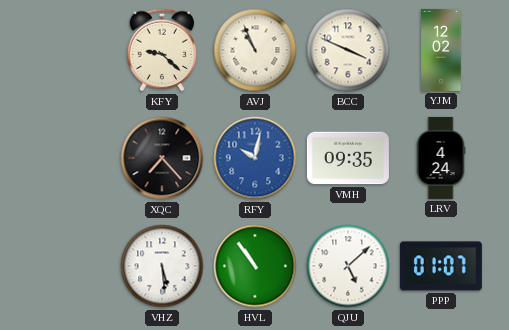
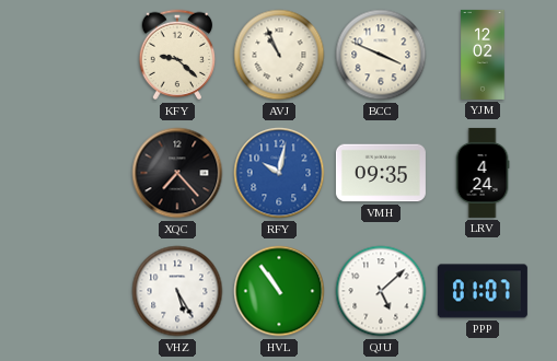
VHZ: 5:29 -> 5:25
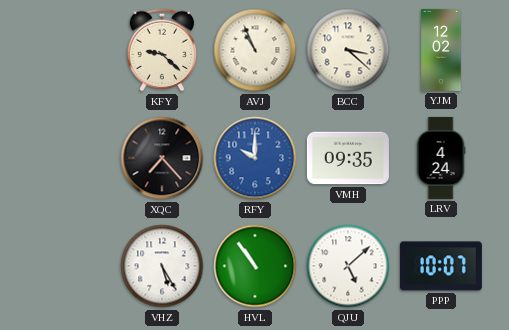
BCC: 3:49 -> 3:22
RFY: 10:02 -> 10:00
PPP: 01:07 -> 10:07
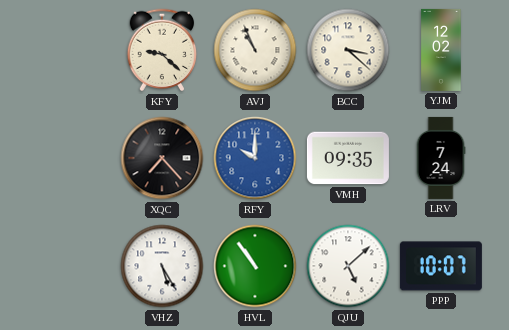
LRV: 4:24 -> 7:24
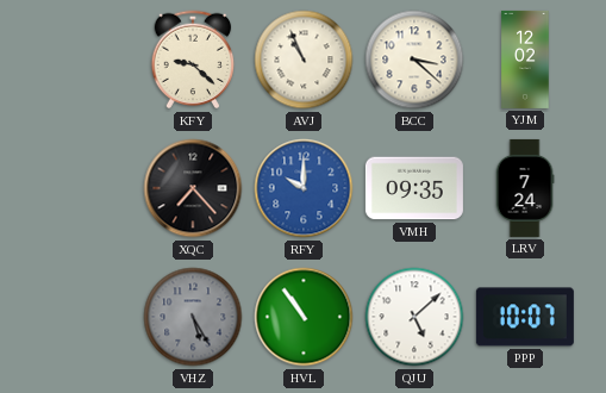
VHZ dial: white -> grey
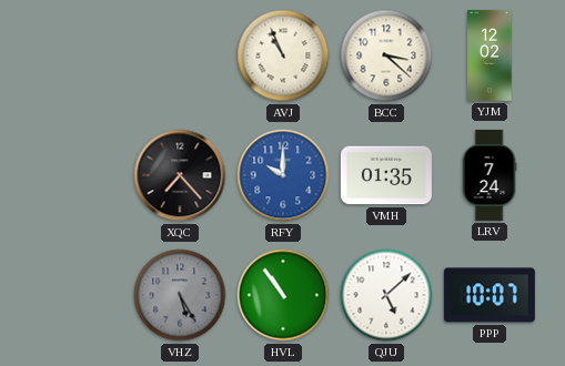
KFY: 9:22 -> none
VMH: 09:35 -> 01:35
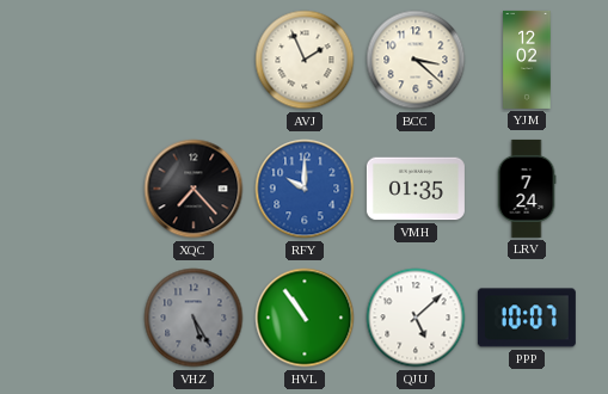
AVJ: 10:56 -> 1:56
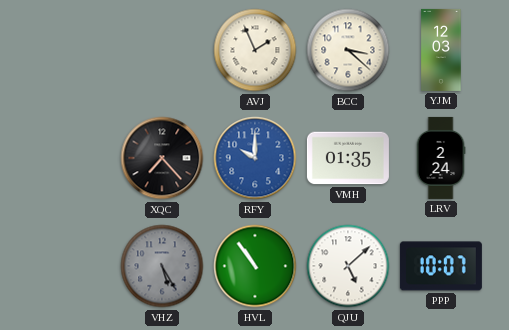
YJM: 12:02 -> 12:03
LRV: 7:24 -> 2:24
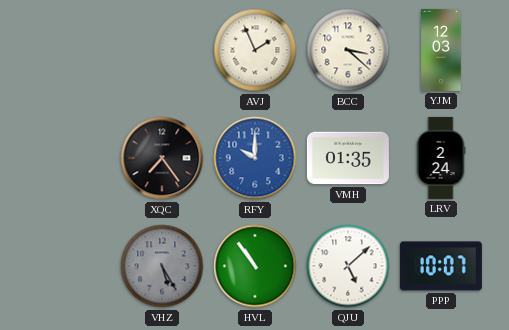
XQC: 7:23 -> 7:24
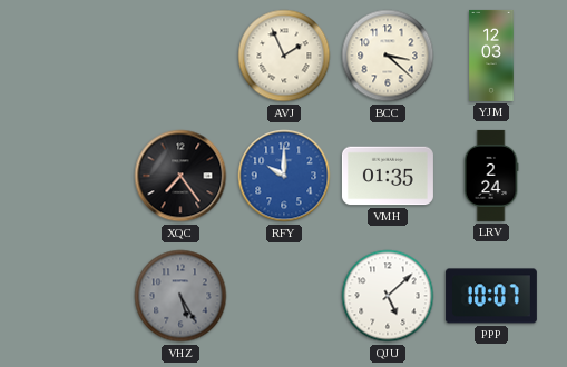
HVL: 10:54 -> none
